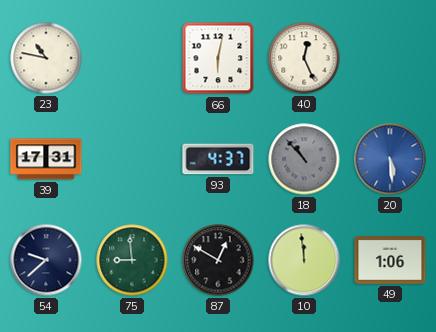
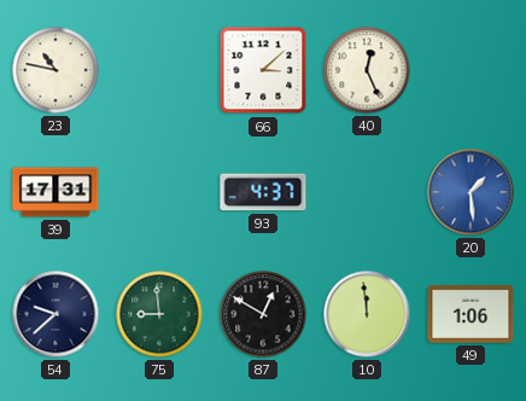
66: 6:02 -> 3:08
18: 10:53 -> none
20: 5:29 -> 1:29
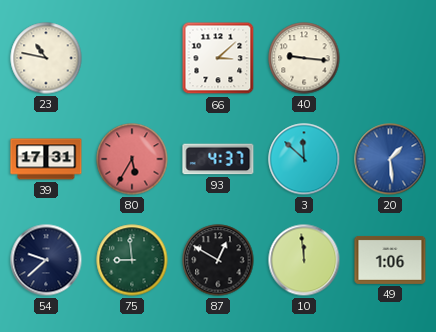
40: 12:26 -> 9:16
80: none -> 5:35
3: none -> 11:52
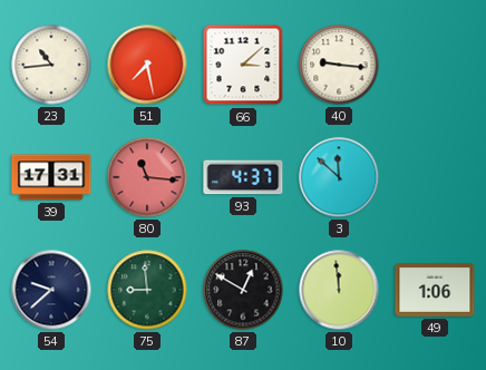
23: 10:47 -> 10:44
51: none -> 7:28
80: 5:35 -> 11:16
20: 1:29 -> none
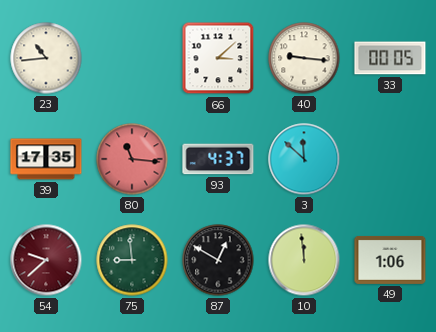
51: 7:28 -> none
33: none -> 00:05
39: 17:31 -> 17:35
54 dial: navy -> burgundy
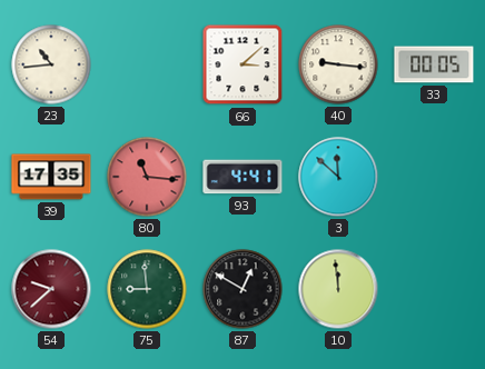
93: 4:37 -> 4:41
49: 1:06 -> none
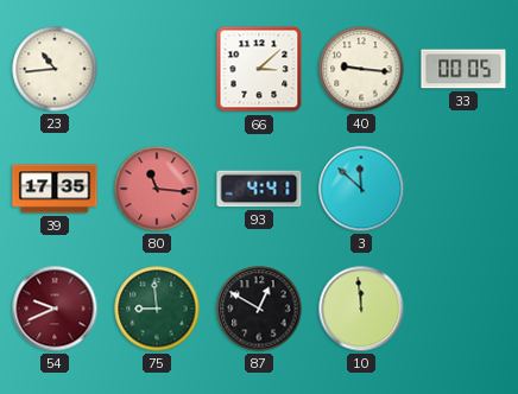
54: 9:38 -> 9:41
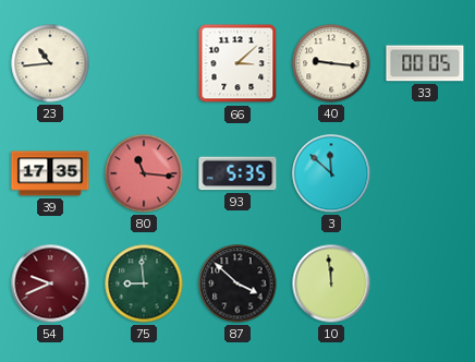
93: 4:41 -> 5:35
87: 12:50 -> 3:52
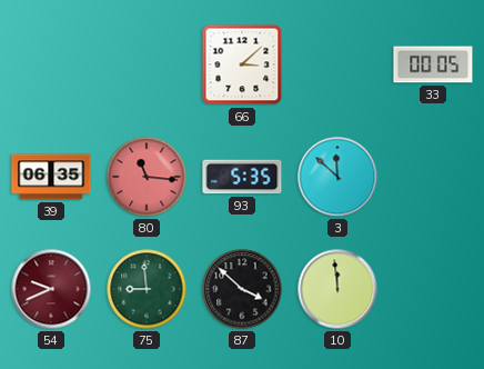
23: 10:44 -> none
40: 9:16 -> none
39: 17:35 -> 06:35
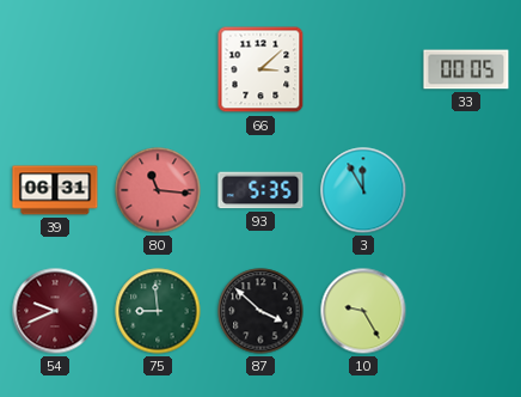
39: 06:35 -> 06:31
3: 11:52 -> 11:55
10: 11:59 -> 9:25
